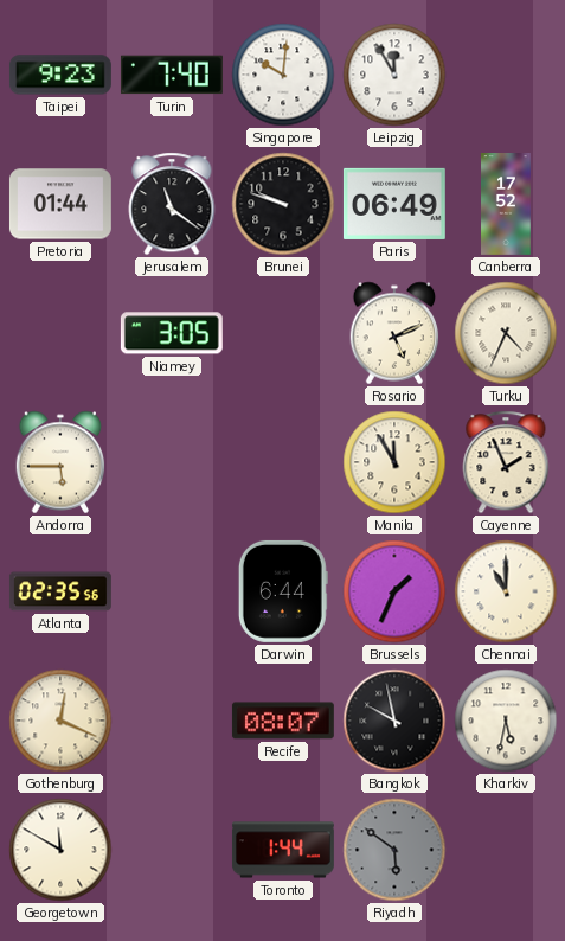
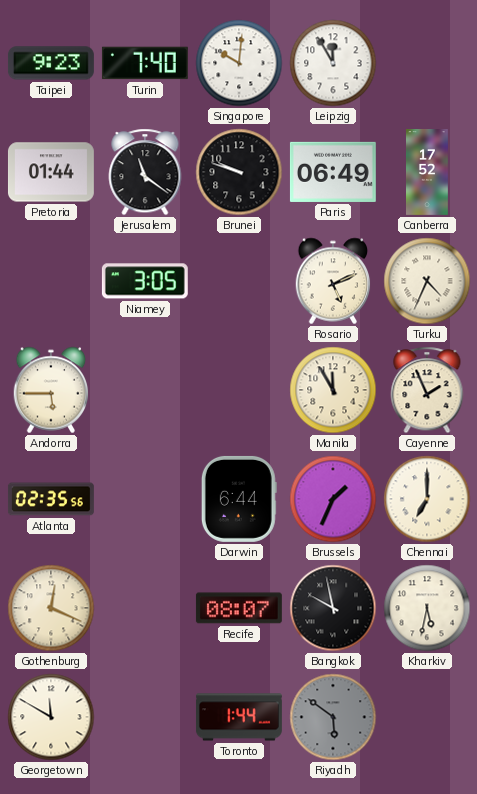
Chennai: 11:00 -> 7:00
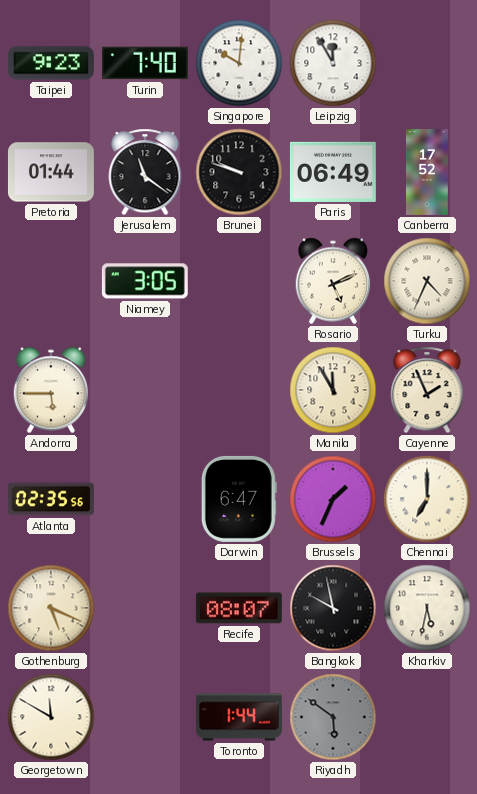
Darwin: 6:44 -> 6:47
Gothenburg: 12:19 -> 5:19
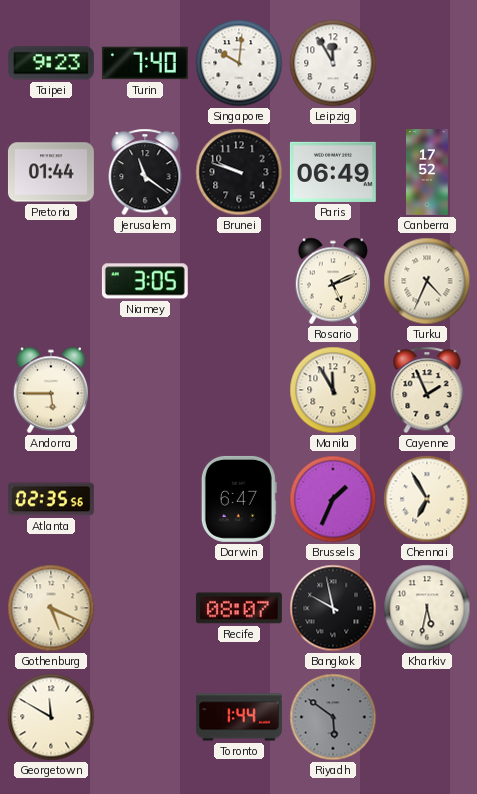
Chennai: 7:00 -> 6:55
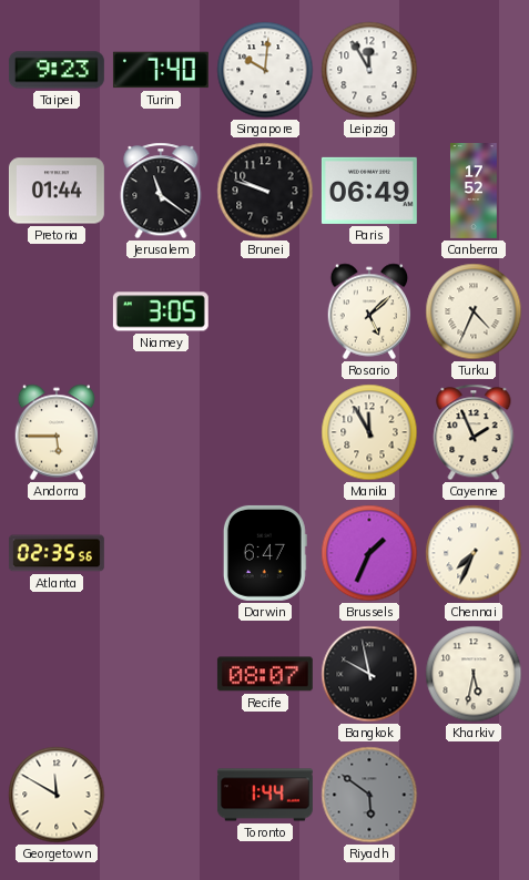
Rosario: 5:11 -> 5:08
Chennai: 6:55 -> 7:34
Gothenburg: 5:19 -> none
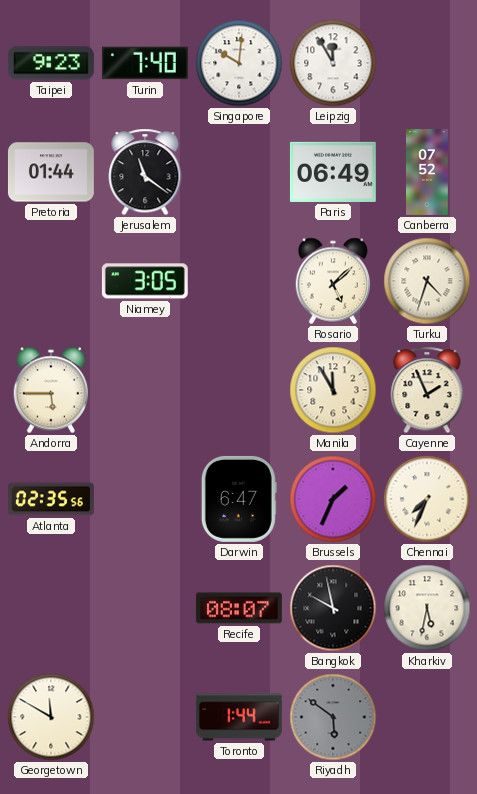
Brunei: 9:48 -> none
Canberra: 17:52 -> 07:52
Turku: 4:34 -> 4:33
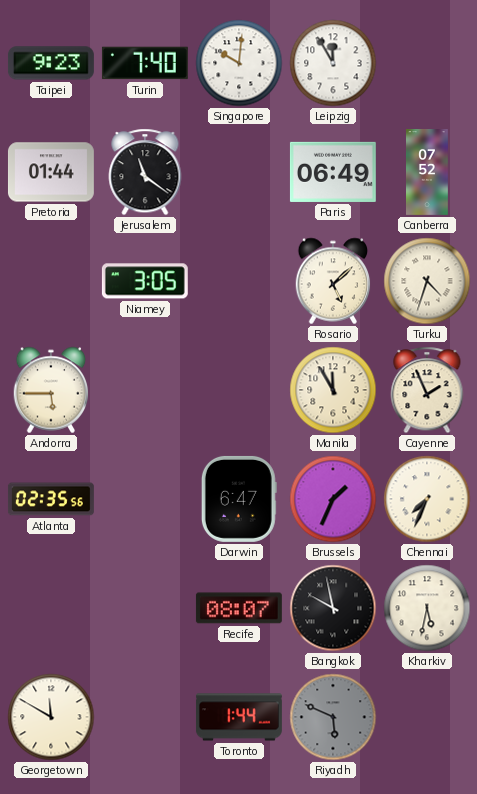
Riyadh: 5:51 -> 5:49
